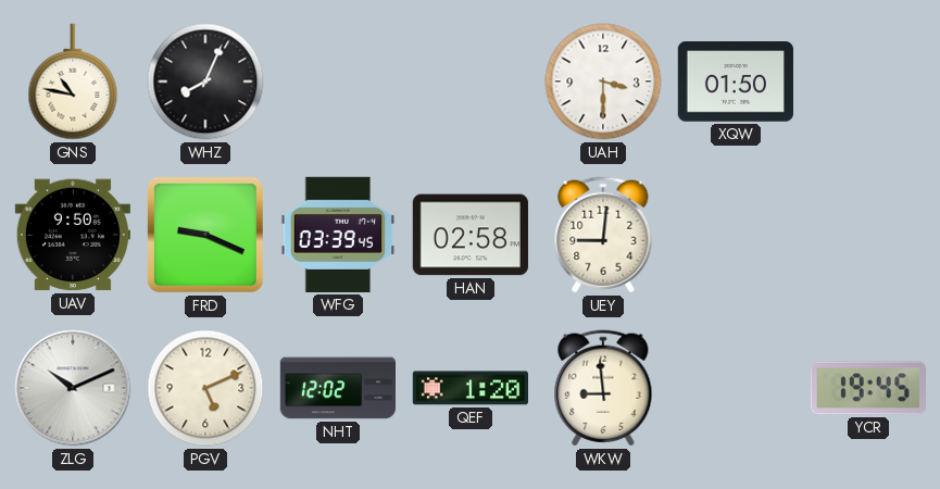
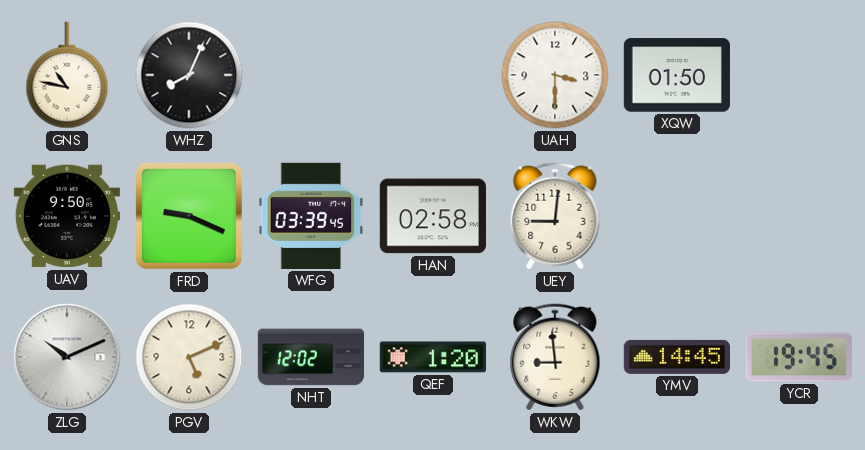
YMV: none -> 14:45
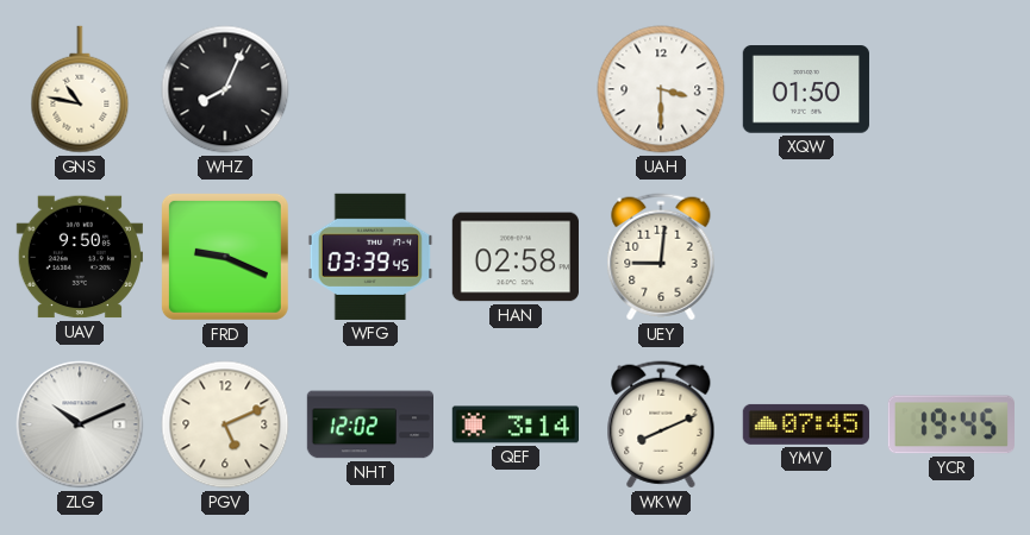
QEF: 1:20 -> 3:14
WKW: 8:59 -> 8:11
YMV: 14:45 -> 07:45
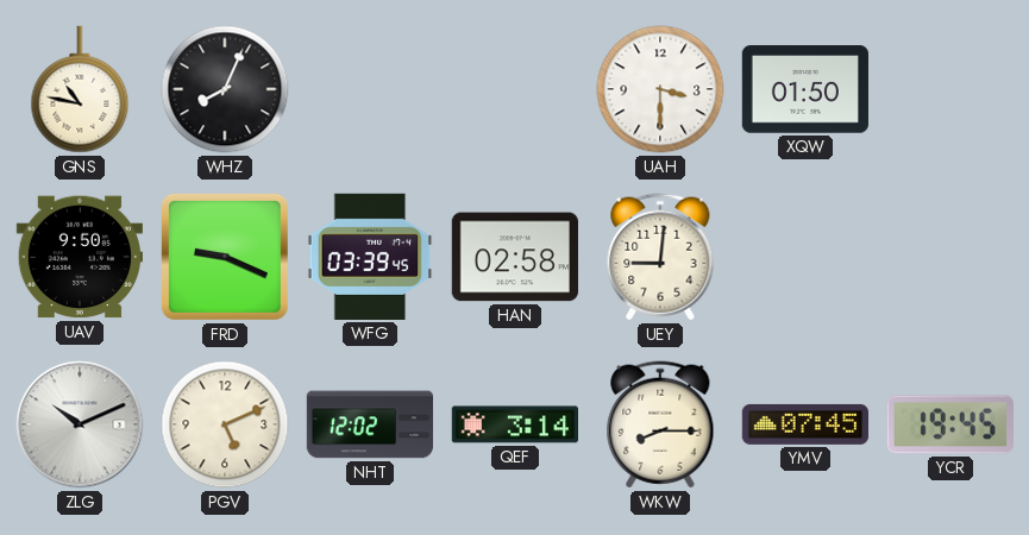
WKW: 8:11 -> 8:15
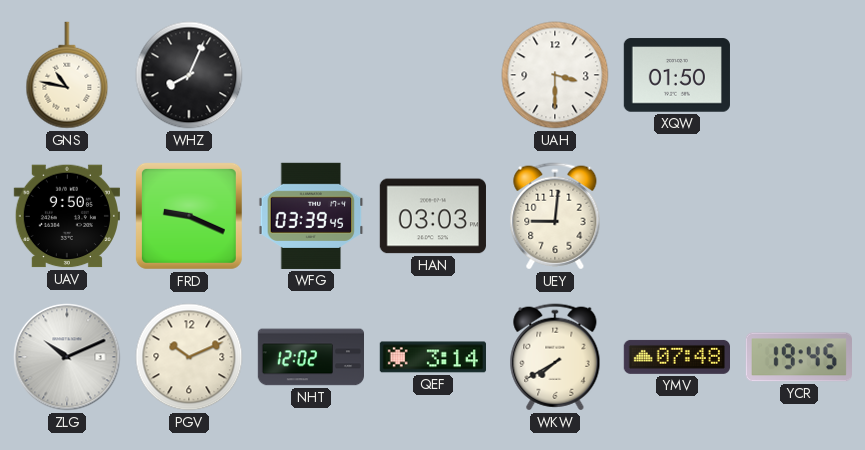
HAN: 02:58 -> 03:03
PGV: 5:11 -> 10:11
WKW: 8:15 -> 7:40
YMV: 07:45 -> 07:48
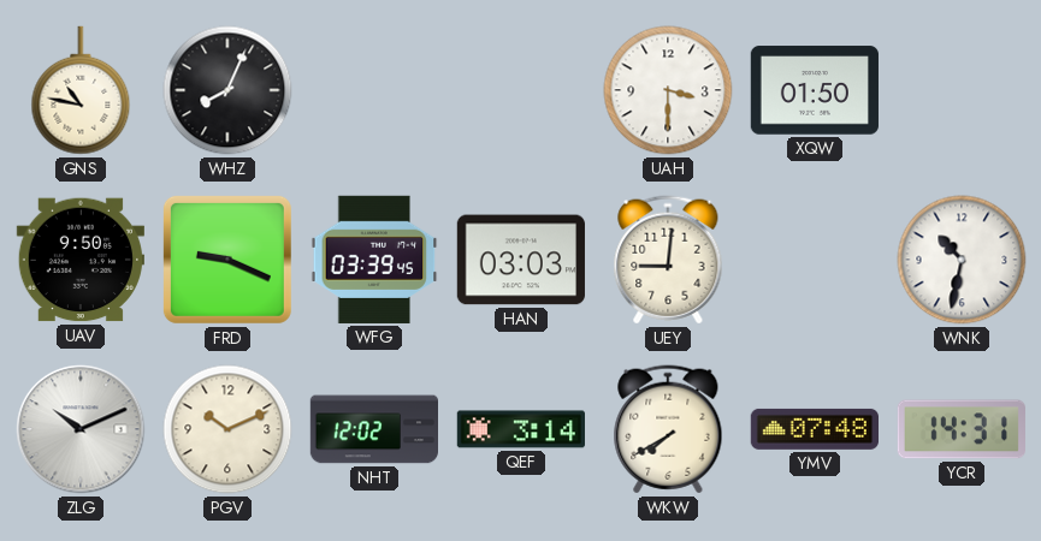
WNK: none -> 10:32
YCR: 19:45 -> 14:31
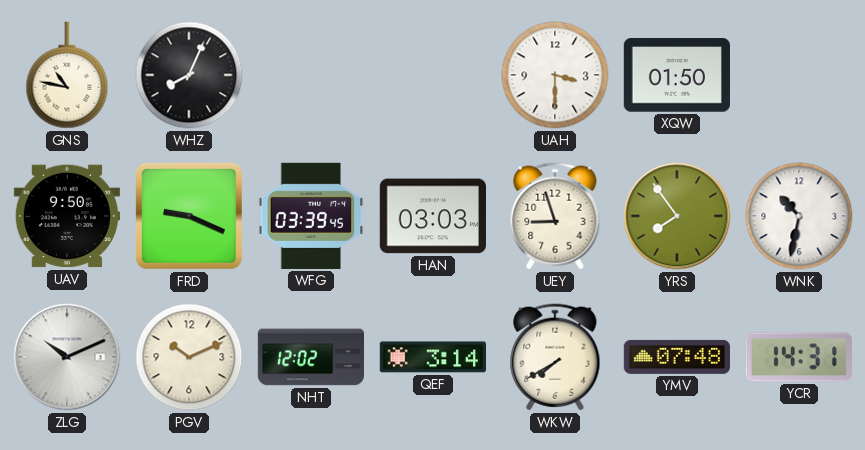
UEY: 9:01 -> 8:57
YRS: none -> 7:54
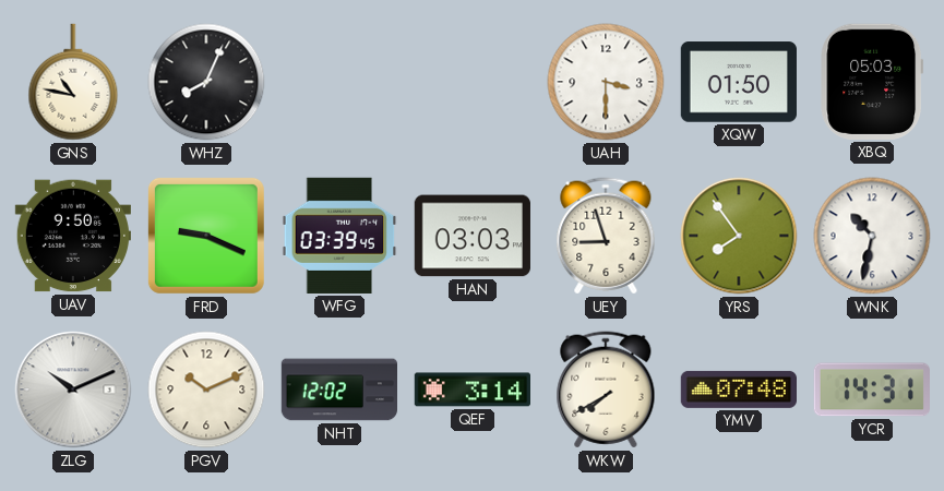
XBQ: none -> 05:03
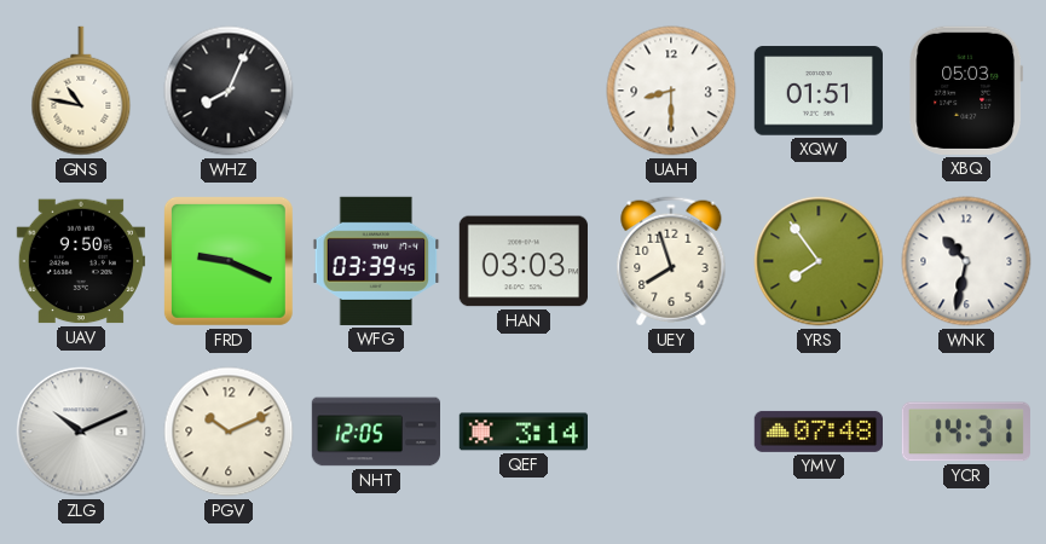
UAH: 3:30 -> 8:30
XQW: 01:50 -> 01:51
UEY: 8:57 -> 7:57
NHT: 12:02 -> 12:05
WKW: 7:40 -> none
